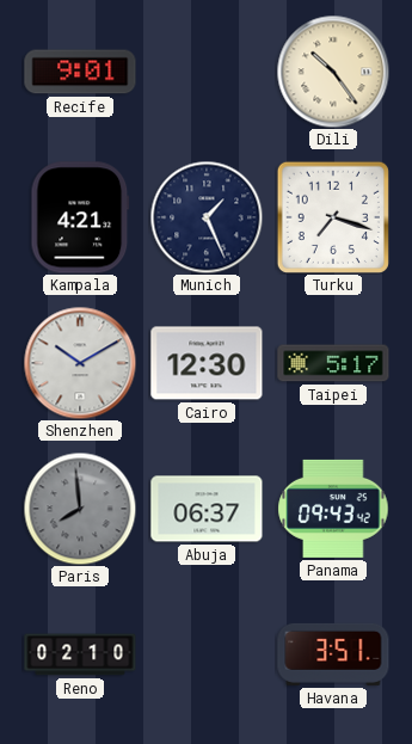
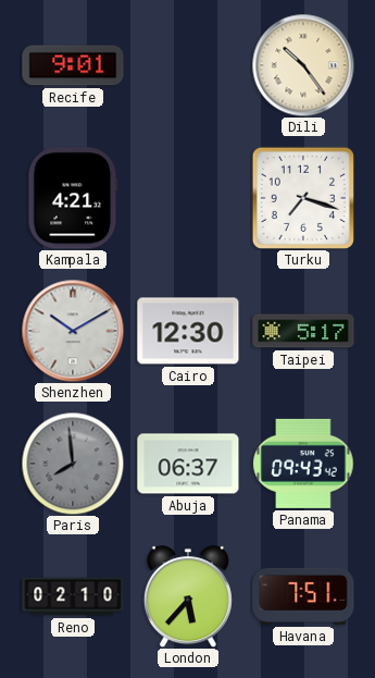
Munich: 1:26 -> none
London: none -> 5:37
Havana: 3:51 -> 7:51
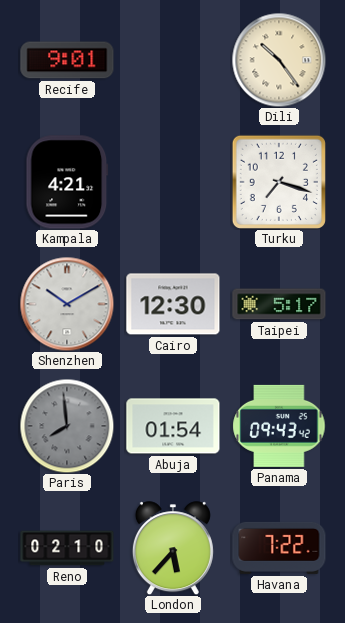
Abuja: 06:37 -> 01:54
Havana: 7:51 -> 7:22
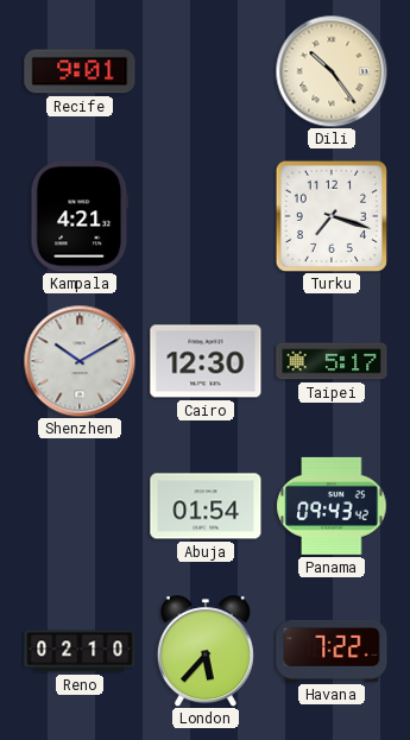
Paris: 7:59 -> none
